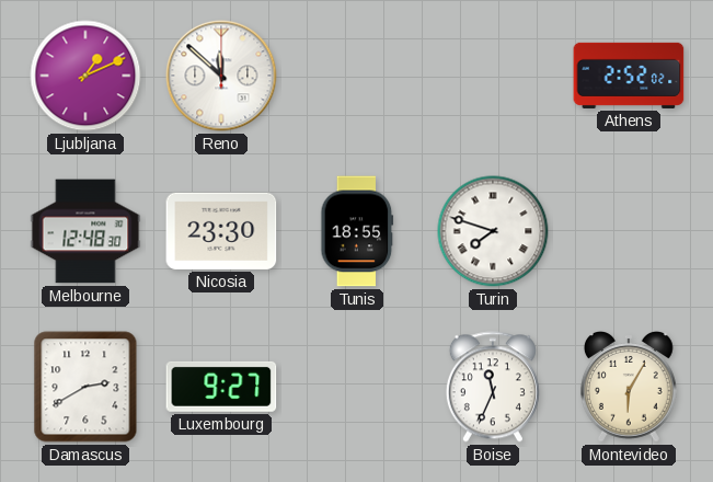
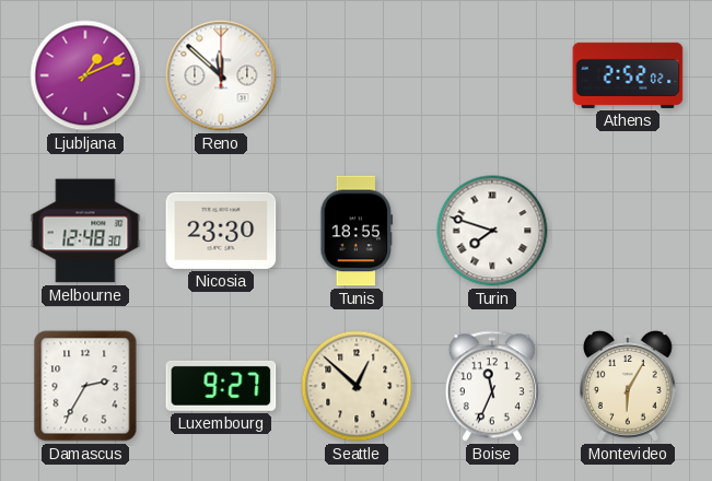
Damascus: 2:40 -> 2:35
Seattle: none -> 12:52
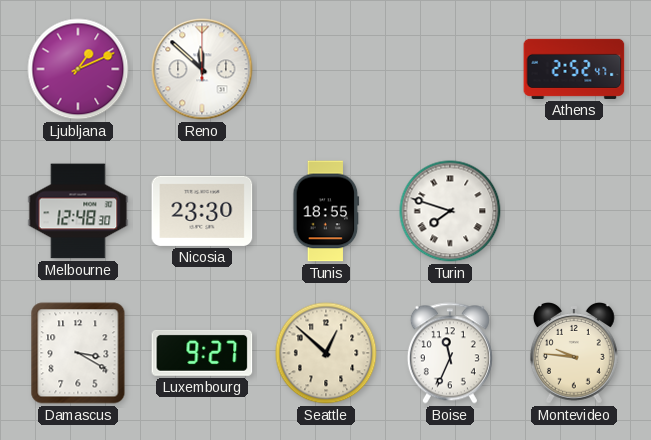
Athens: 2:52:02 -> 2:52:47
Damascus: 2:35 -> 3:20
Montevideo: 6:05 -> 9:46
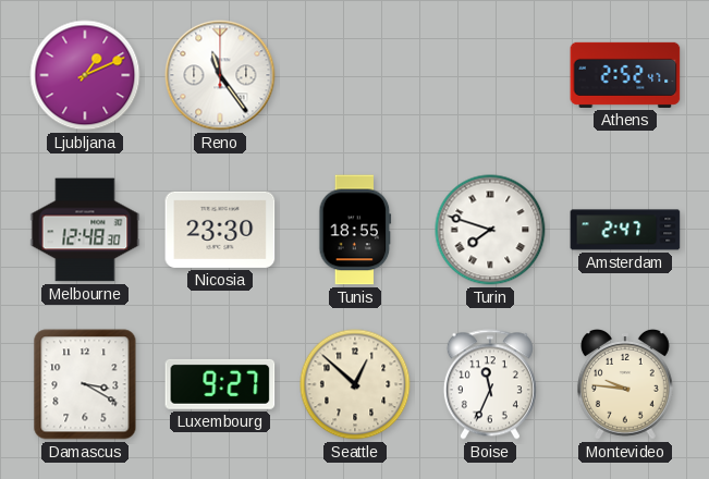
Reno: 11:52 -> 11:24
Amsterdam: none -> 2:47
